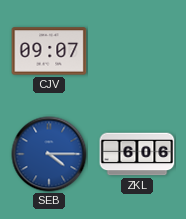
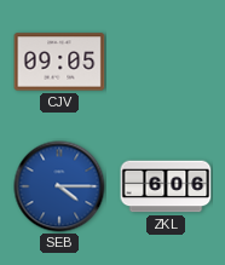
CJV: 09:07 -> 09:05
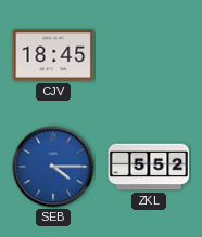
CJV: 09:05 -> 18:45
ZKL: 6:06 -> 5:52
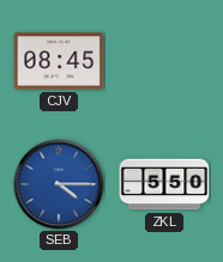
CJV: 18:45 -> 08:45
ZKL: 5:52 -> 5:50
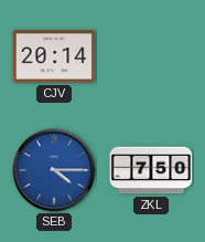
CJV: 08:45 -> 20:14
ZKL: 5:50 -> 7:50
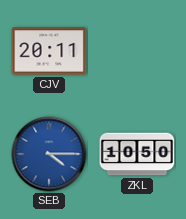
CJV: 20:14 -> 20:11
ZKL: 7:50 -> 10:50
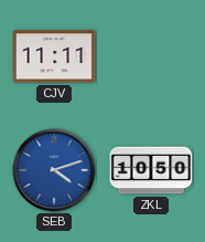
CJV: 20:11 -> 11:11
SEB: 4:15 -> 4:12
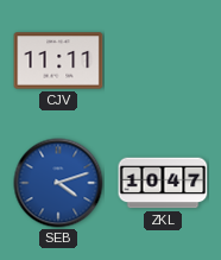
ZKL: 10:50 -> 10:47
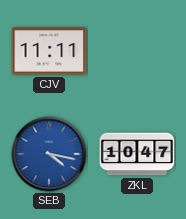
SEB: 4:12 -> 4:17
